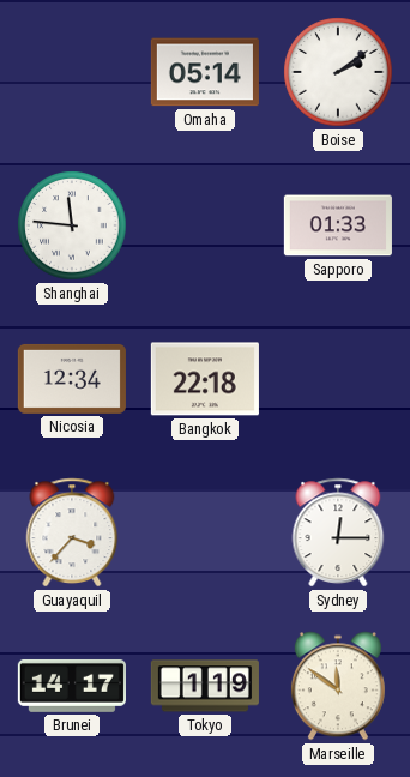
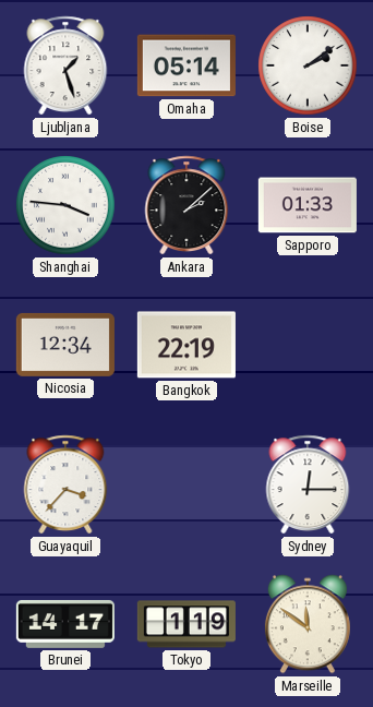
Ljubljana: none -> 1:27
Shanghai: 11:46 -> 3:46
Ankara: none -> 2:08
Bangkok: 22:18 -> 22:19
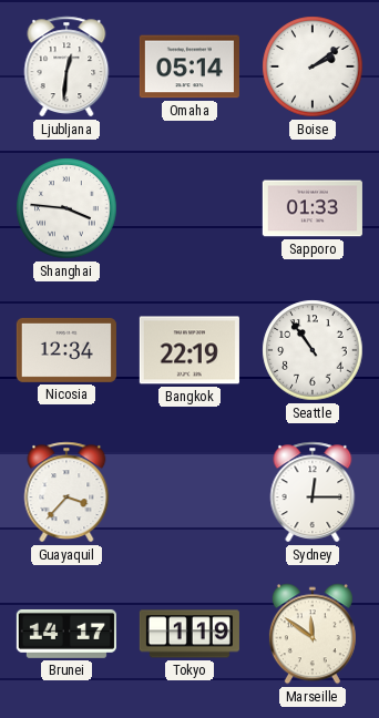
Ljubljana: 1:27 -> 12:31
Ankara: 2:08 -> none
Seattle: none -> 10:54
